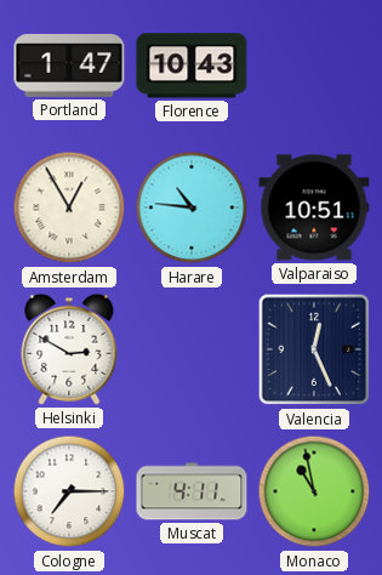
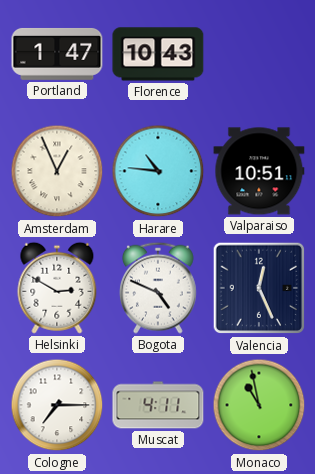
Amsterdam: 12:55 -> 12:56
Bogota: none -> 4:49
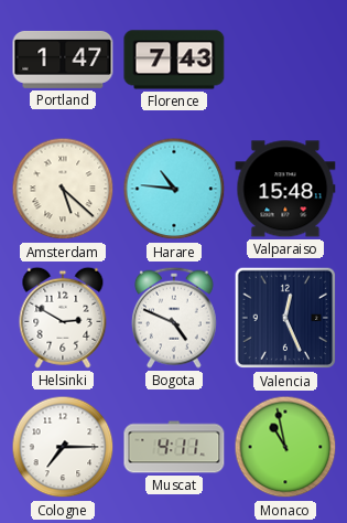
Florence: 10:43 -> 7:43
Amsterdam: 12:56 -> 5:22
Valparaiso: 10:51 -> 15:48
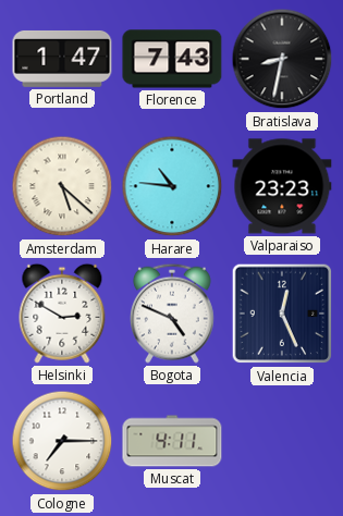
Bratislava: none -> 8:32
Valparaiso: 15:48 -> 23:23
Monaco: 10:58 -> none
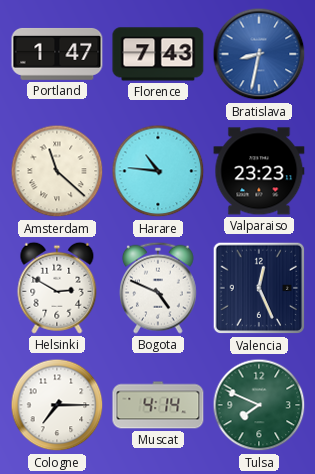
Bratislava dial: black -> blue
Amsterdam: 5:22 -> 11:22
Muscat: 4:11 -> 4:14
Tulsa: none -> 7:49
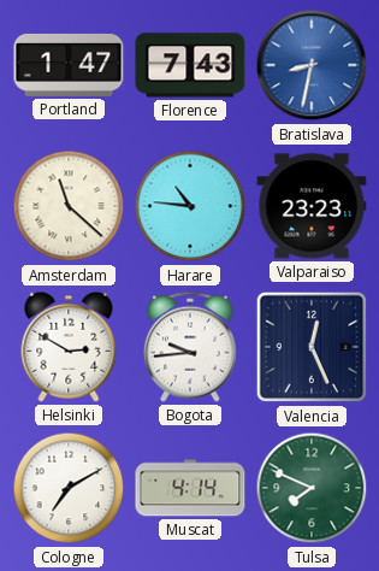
Bogota: 4:49 -> 9:44
Cologne: 7:15 -> 7:10
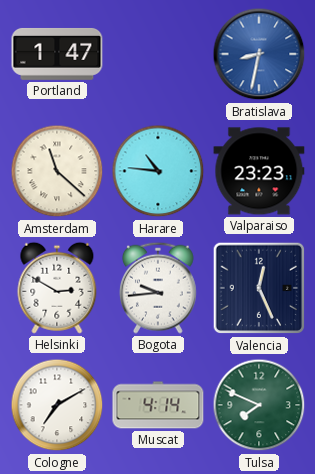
Florence: 7:43 -> none
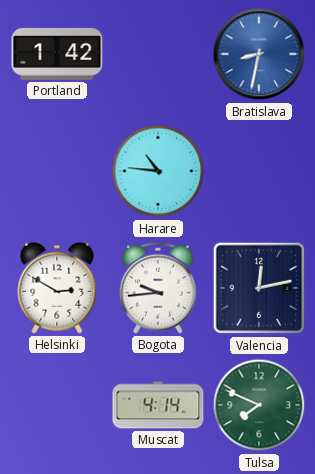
Portland: 1:47 -> 1:42
Amsterdam: 11:22 -> none
Valparaiso: 23:23 -> none
Valencia: 12:26 -> 12:13
Cologne: 7:10 -> none
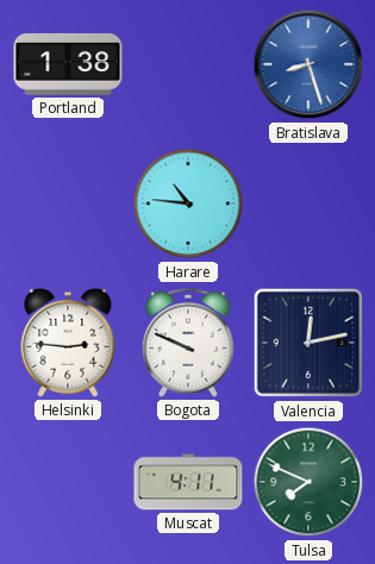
Portland: 1:42 -> 1:38
Bratislava: 8:32 -> 8:27
Helsinki: 2:50 -> 2:46
Bogota: 9:44 -> 9:49
Muscat: 4:14 -> 4:11
